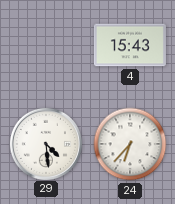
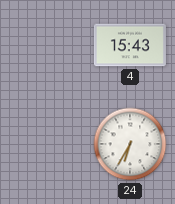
29: 4:29 -> none
24: 6:37 -> 6:35
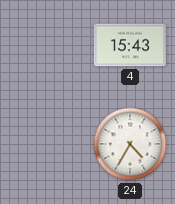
24: 6:35 -> 4:35
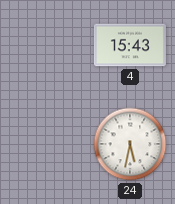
24: 4:35 -> 5:32
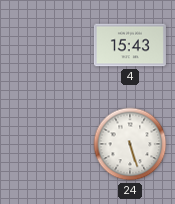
24: 5:32 -> 5:27
